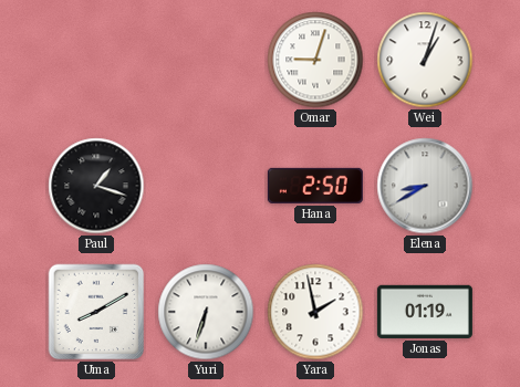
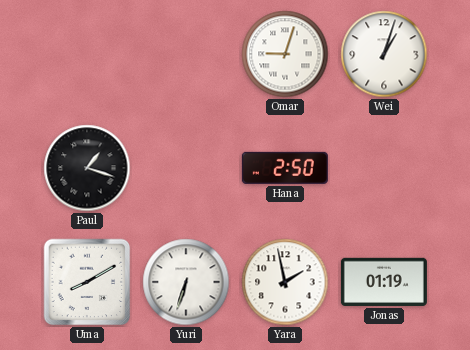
Elena: 8:40 -> none
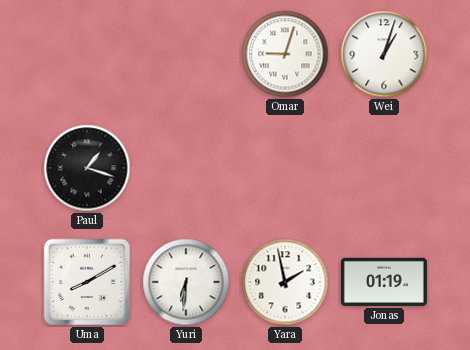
Hana: 2:50 -> none
Yuri: 6:33 -> 6:31
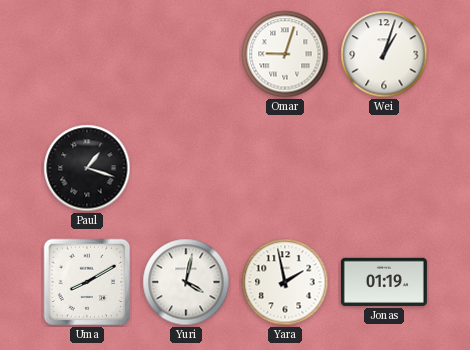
Yuri: 6:31 -> 4:02
